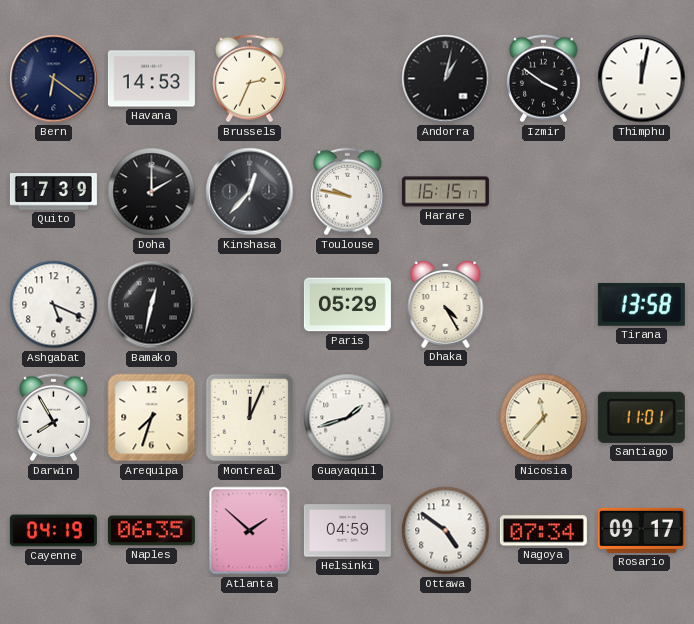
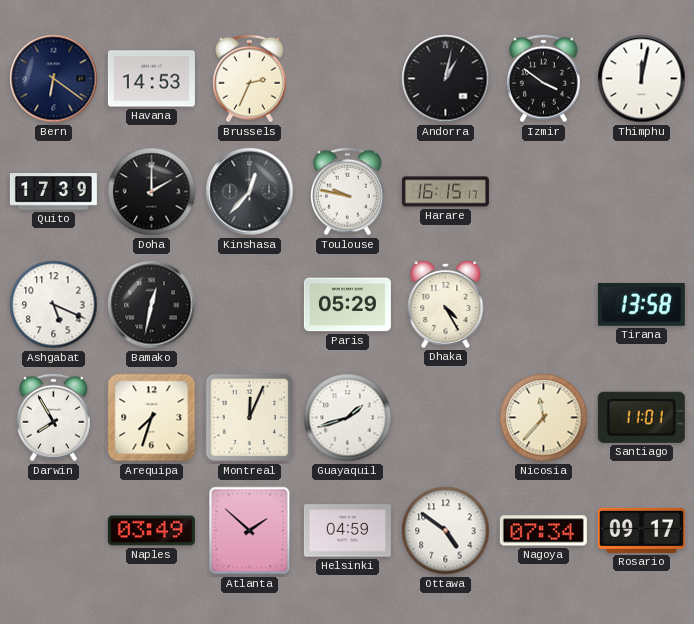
Cayenne: 04:19 -> none
Naples: 06:35 -> 03:49
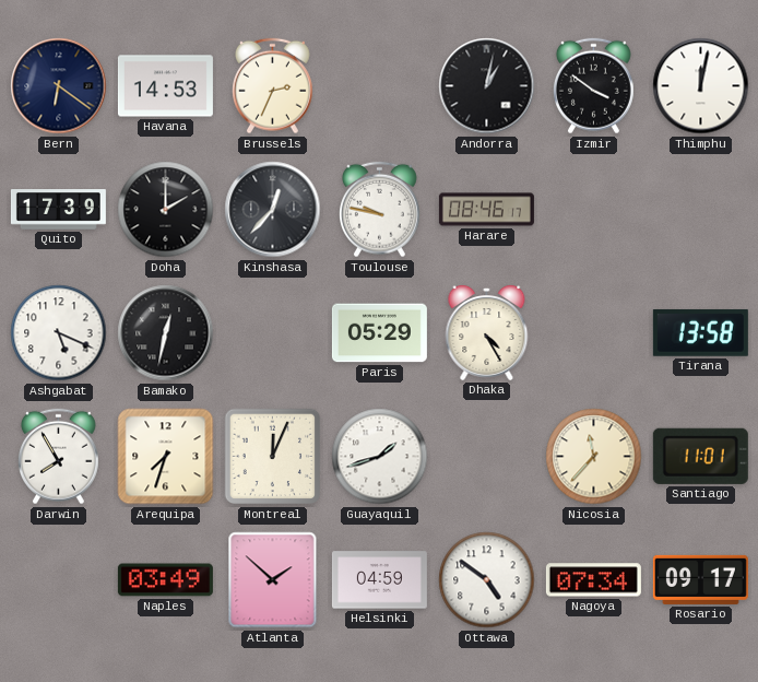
Harare: 16:15 -> 08:46
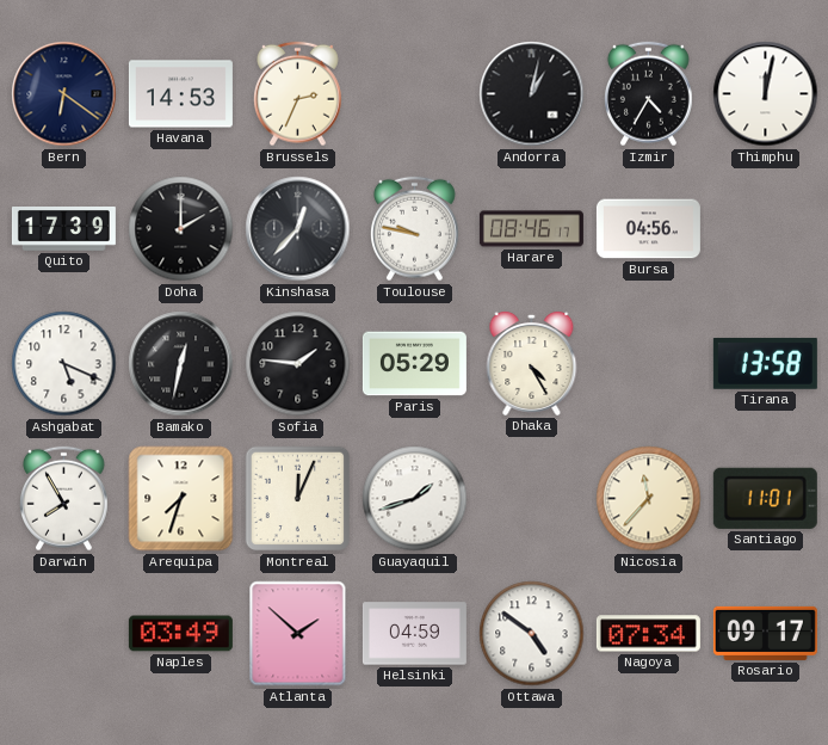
Izmir: 3:51 -> 4:35
Bursa: none -> 04:56
Sofia: none -> 1:46
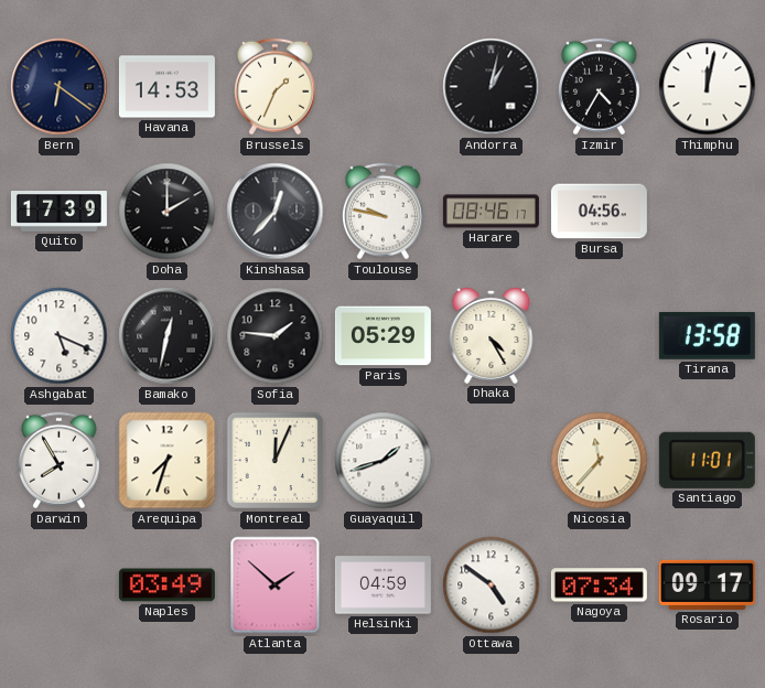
Brussels: 2:34 -> 1:34
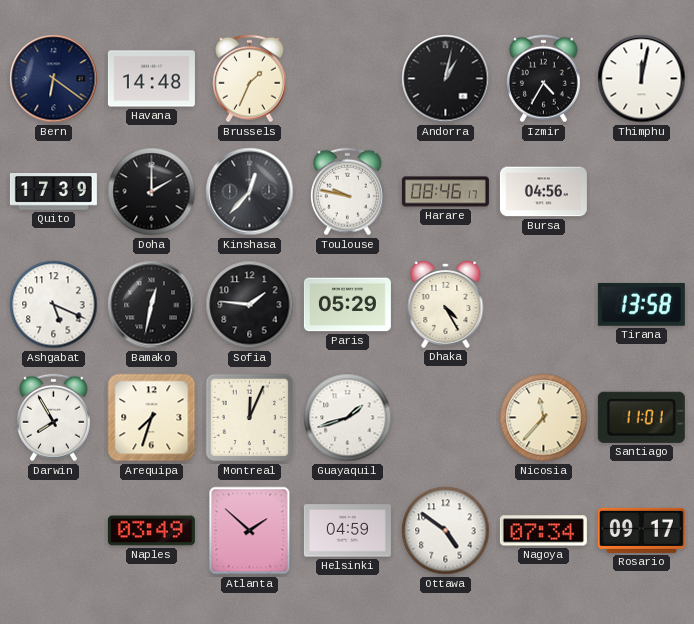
Havana: 14:53 -> 14:48
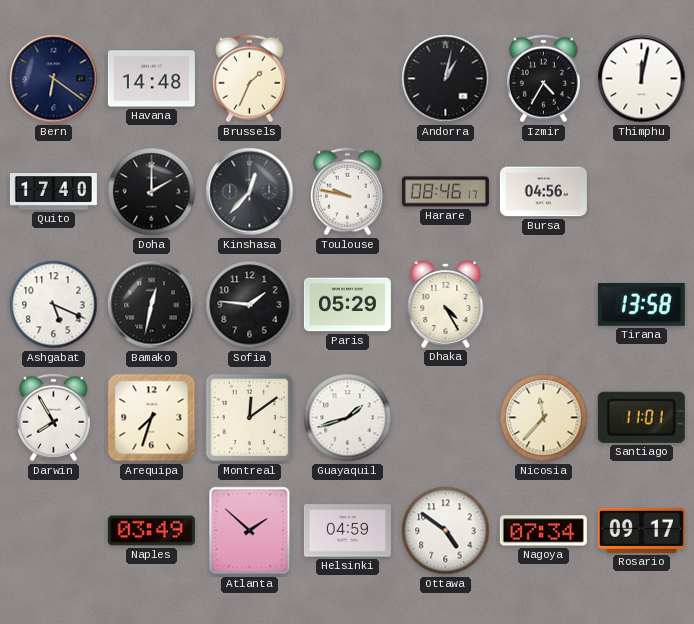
Quito: 17:39 -> 17:40
Montreal: 12:04 -> 12:09
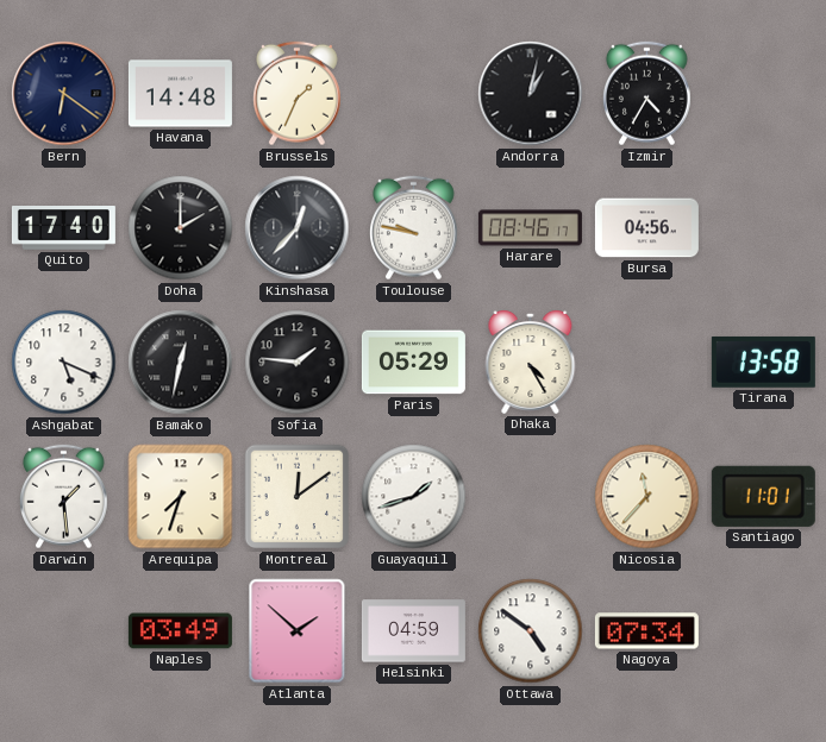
Thimphu: 12:02 -> none
Darwin: 7:55 -> 1:29
Rosario: 09:17 -> none
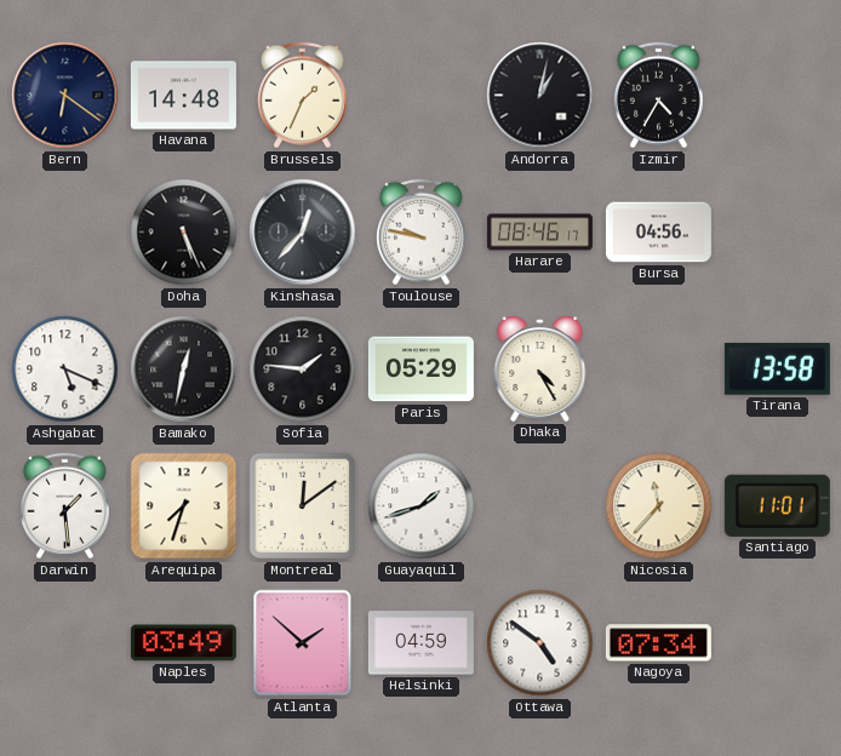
Quito: 17:40 -> none
Doha: 2:00 -> 5:26
